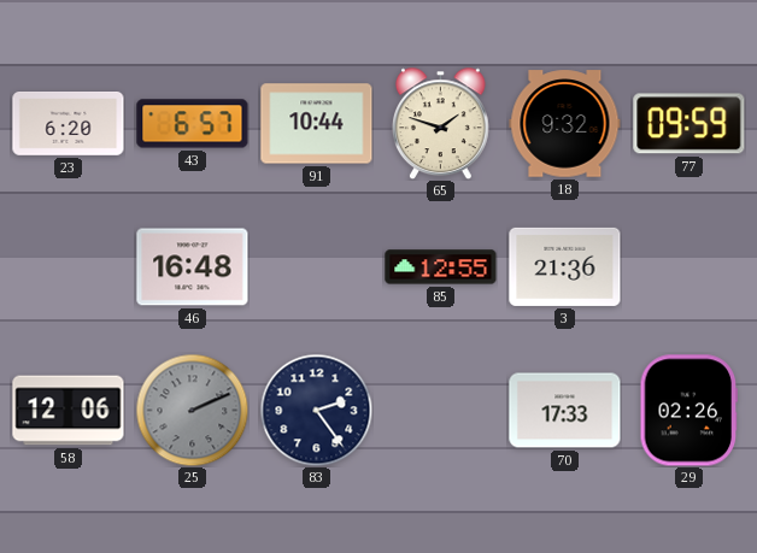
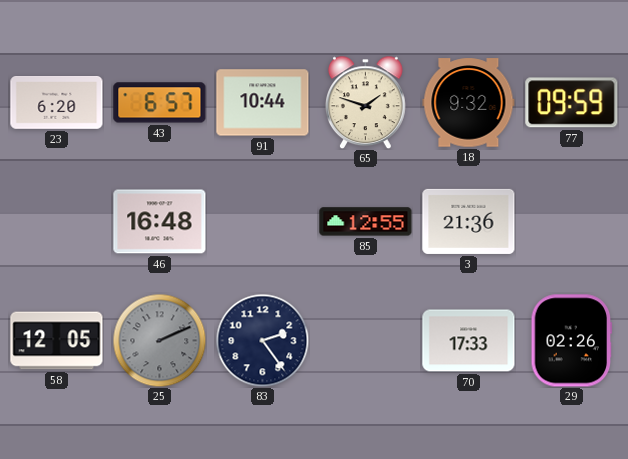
58: 12:06 -> 12:05
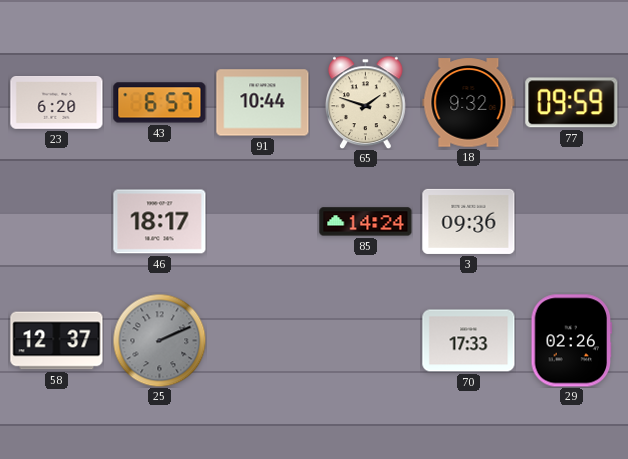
46: 16:48 -> 18:17
85: 12:55 -> 14:24
3: 21:36 -> 09:36
58: 12:05 -> 12:37
83: 2:24 -> none
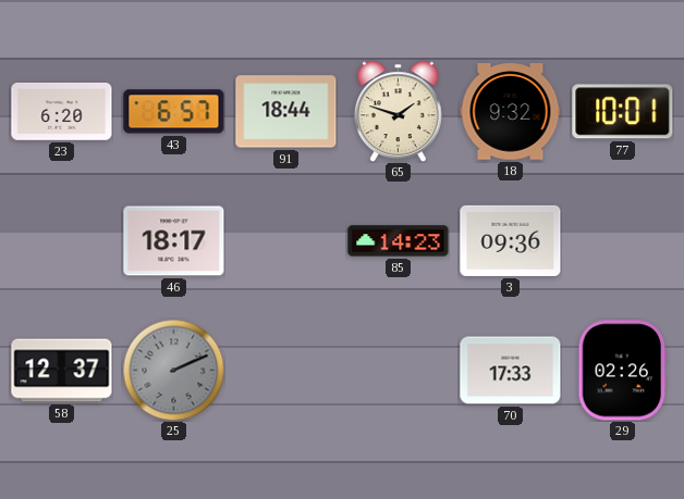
91: 10:44 -> 18:44
77: 09:59 -> 10:01
85: 14:24 -> 14:23
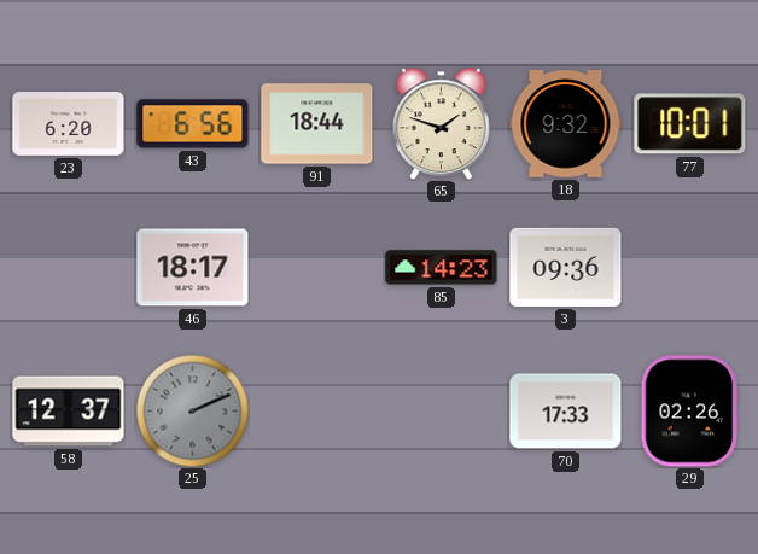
43: 6:57 -> 6:56
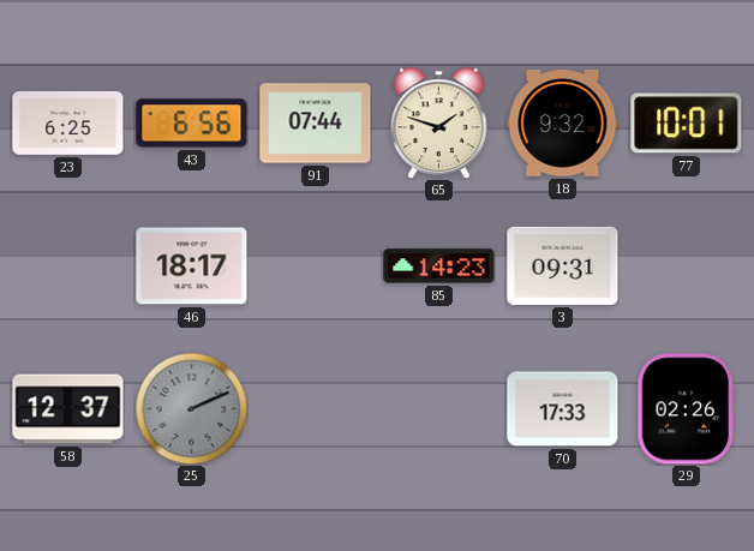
23: 6:20 -> 6:25
91: 18:44 -> 07:44
3: 09:36 -> 09:31
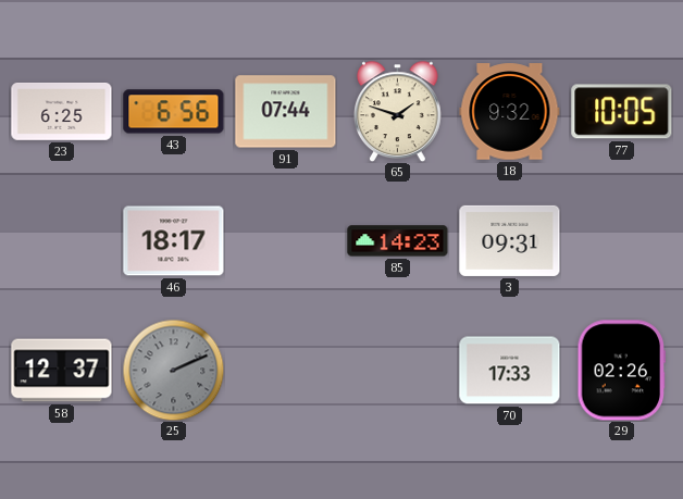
77: 10:01 -> 10:05
